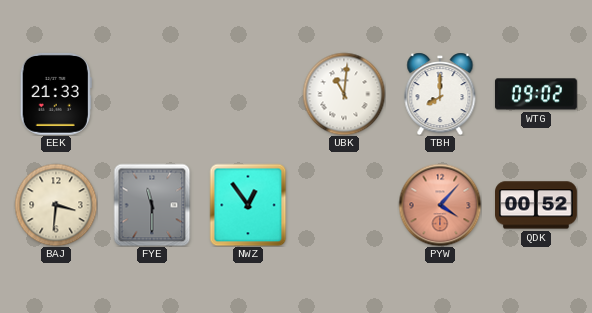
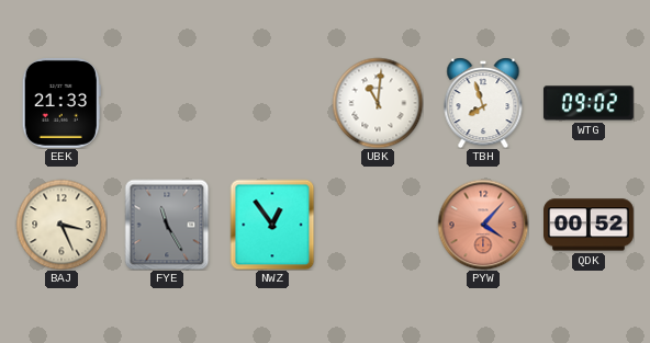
TBH: 8:00 -> 7:57
BAJ: 3:31 -> 3:26
FYE: 11:30 -> 11:25
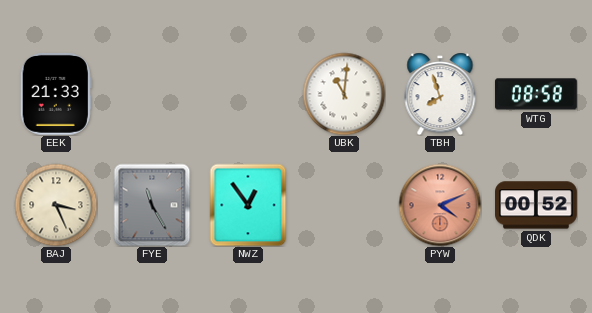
WTG: 09:02 -> 08:58
PYW: 4:07 -> 4:11
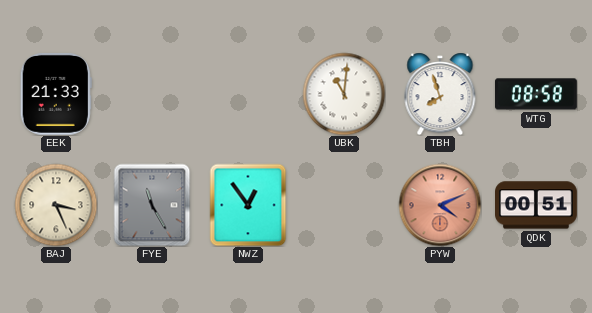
QDK: 00:52 -> 00:51
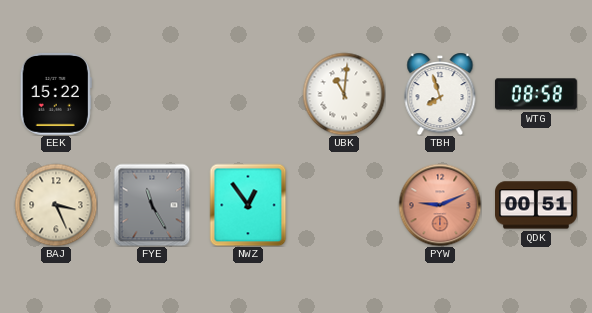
EEK: 21:33 -> 15:22
PYW: 4:11 -> 9:11
